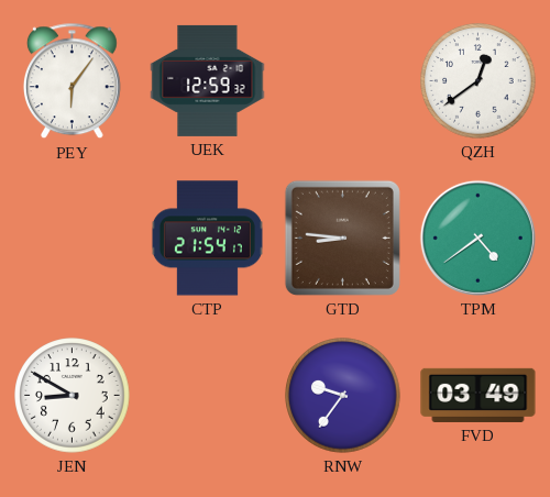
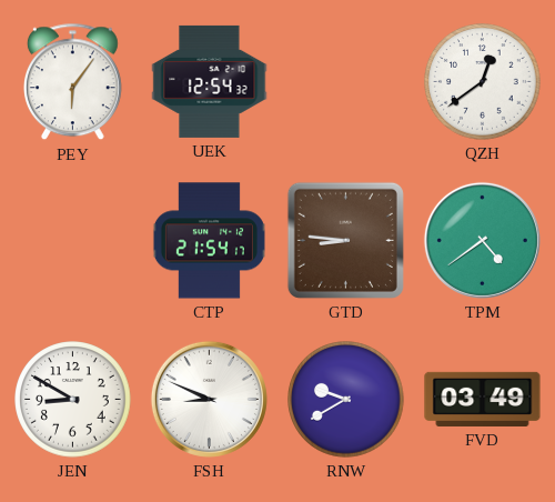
UEK: 12:59 -> 12:54
FSH: none -> 8:49
RNW: 9:36 -> 9:40
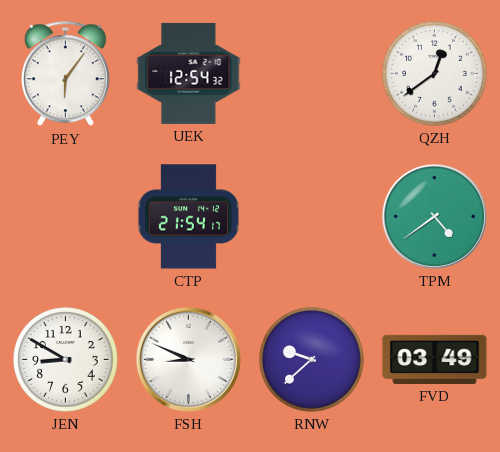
GTD: 8:46 -> none
RNW: 9:40 -> 9:38
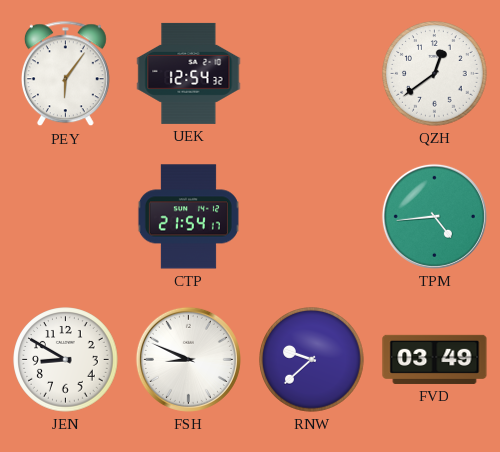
TPM: 4:39 -> 4:44
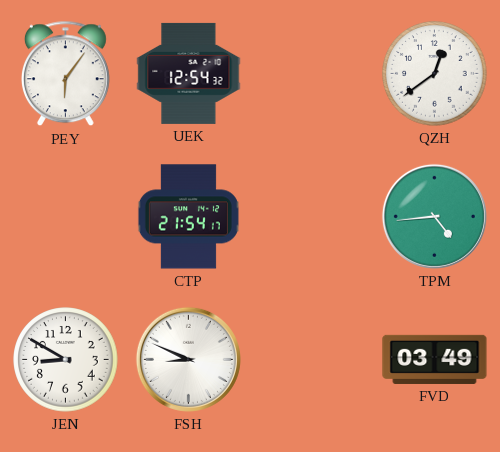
RNW: 9:38 -> none
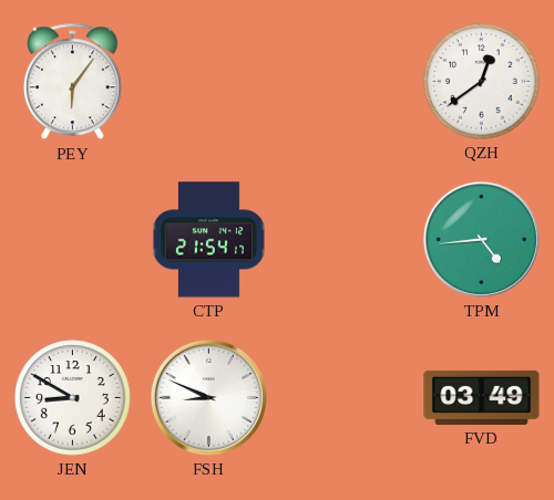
UEK: 12:54 -> none
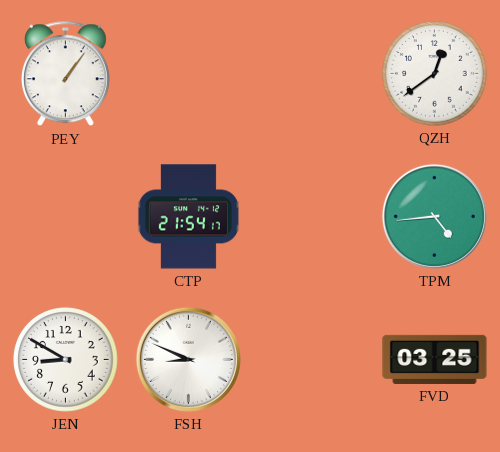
PEY: 6:06 -> 1:06
FVD: 03:49 -> 03:25
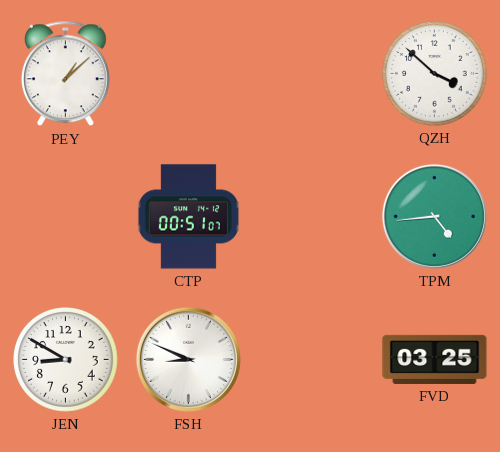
PEY: 1:06 -> 1:08
QZH: 12:39 -> 3:52
CTP: 21:54 -> 00:51
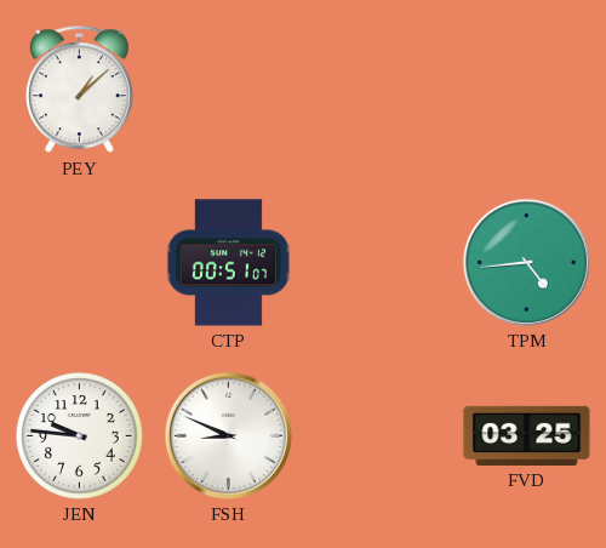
QZH: 3:52 -> none
JEN: 8:50 -> 9:46
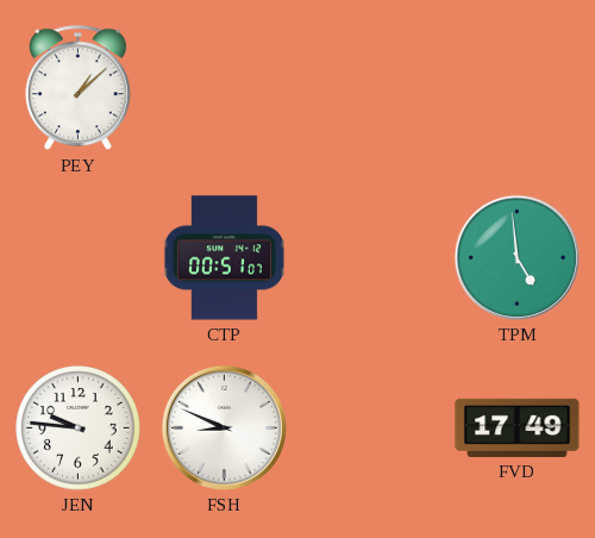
TPM: 4:44 -> 4:59
FVD: 03:25 -> 17:49
